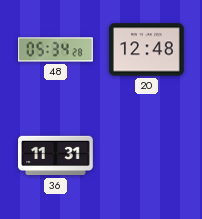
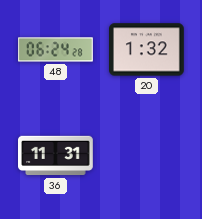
48: 05:34 -> 06:24
20: 12:48 -> 1:32
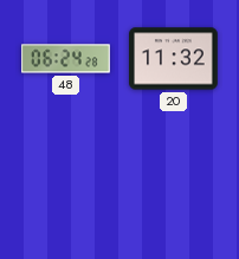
20: 1:32 -> 11:32
36: 11:31 -> none
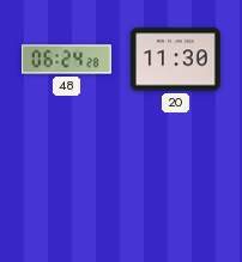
20: 11:32 -> 11:30
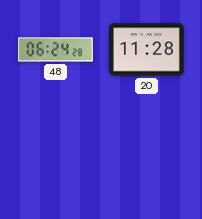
20: 11:30 -> 11:28
